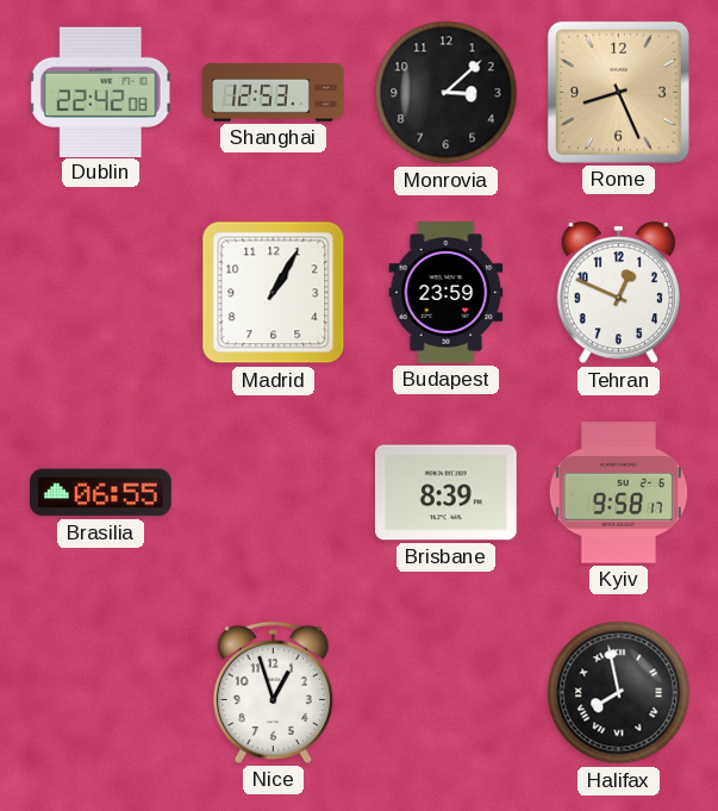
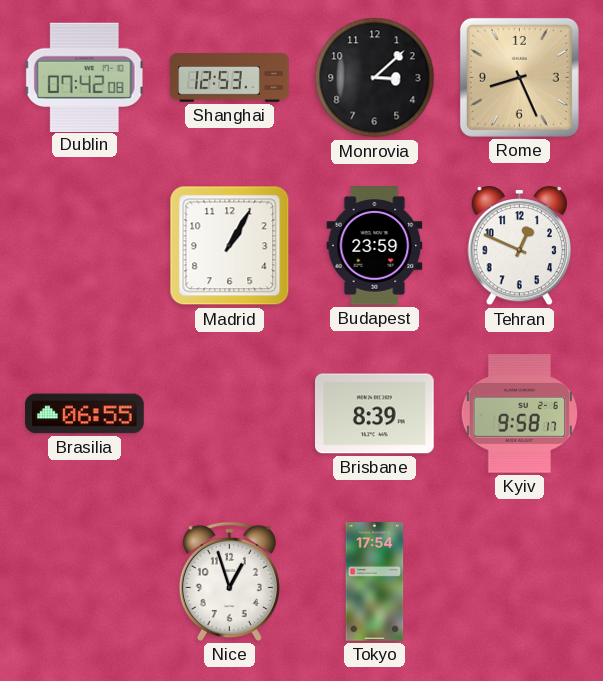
Dublin: 22:42 -> 07:42
Tokyo: none -> 17:54
Halifax: 7:58 -> none
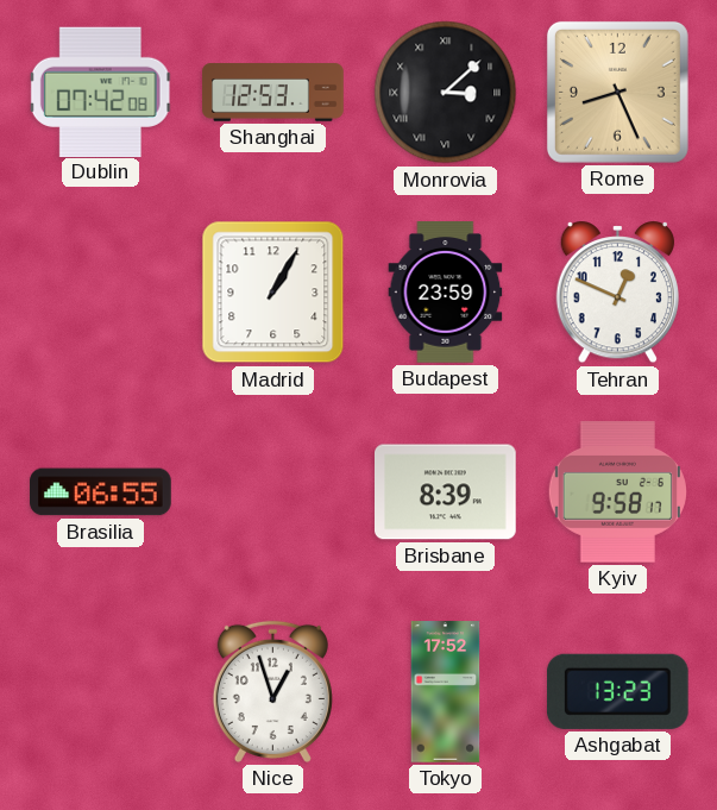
Monrovia numerals: Arabic -> Roman
Tokyo: 17:54 -> 17:52
Ashgabat: none -> 13:23
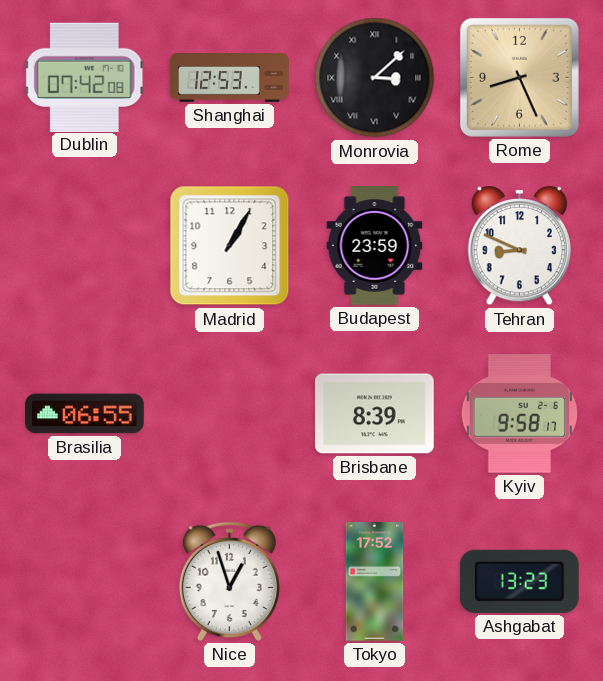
Tehran: 12:49 -> 8:49
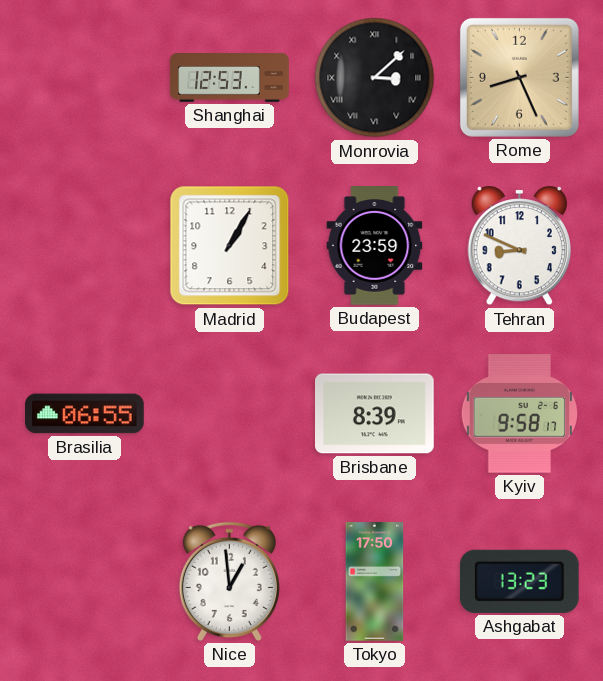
Dublin: 07:42 -> none
Nice: 12:57 -> 12:59
Tokyo: 17:52 -> 17:50
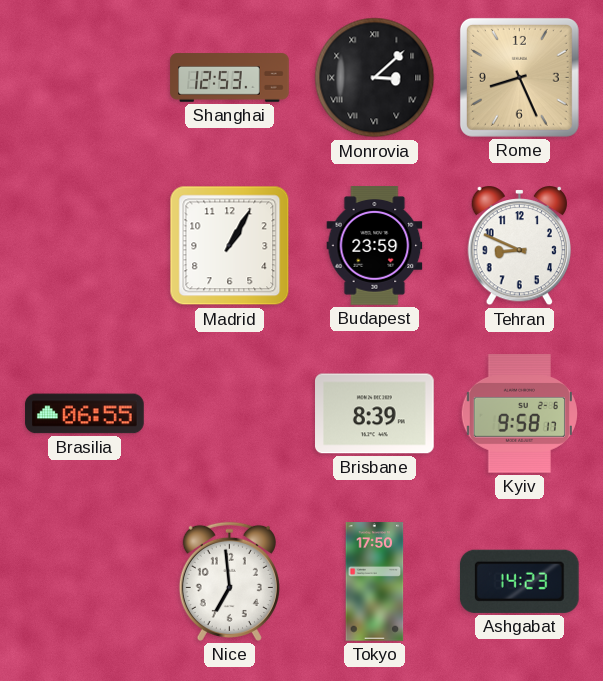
Nice: 12:59 -> 6:59
Ashgabat: 13:23 -> 14:23
